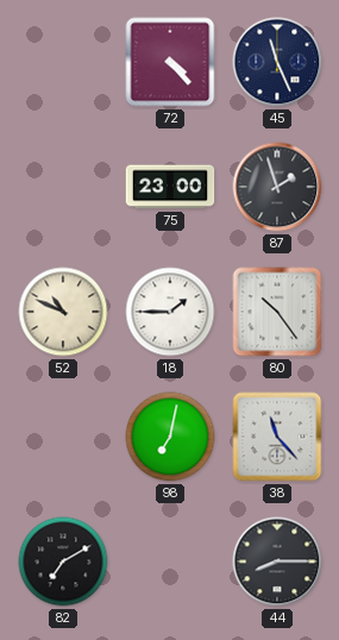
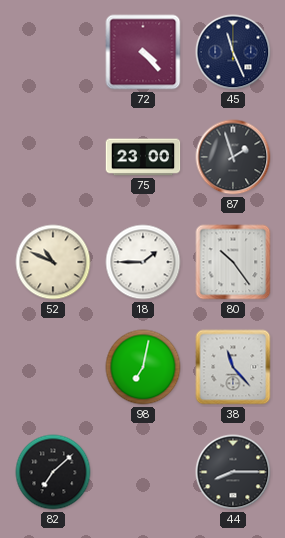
82: 7:10 -> 7:08
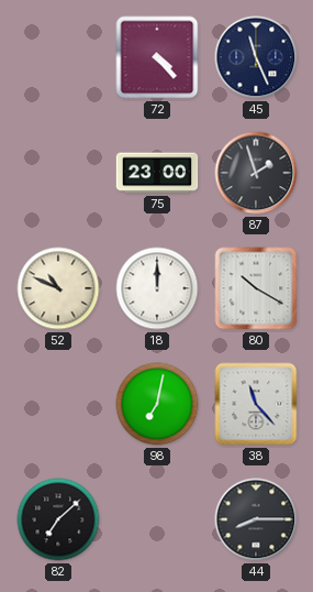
18: 1:45 -> 12:00
80: 10:24 -> 10:20
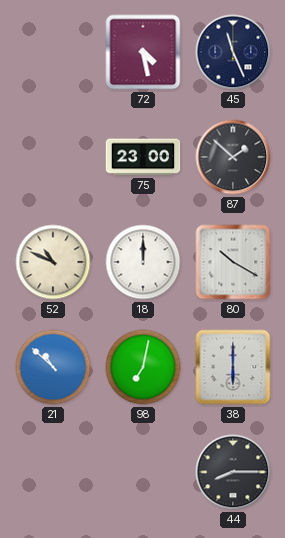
72: 4:23 -> 4:28
87: 1:57 -> 1:52
21: none -> 10:52
38: 11:23 -> 6:00
82: 7:08 -> none
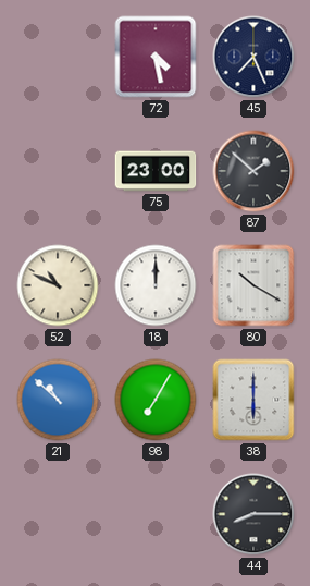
45: 11:26 -> 7:26
98: 7:02 -> 7:05
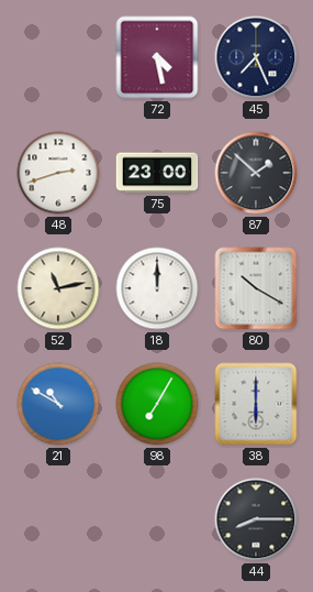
48: none -> 2:42
52: 10:49 -> 11:13
21: 10:52 -> 10:50
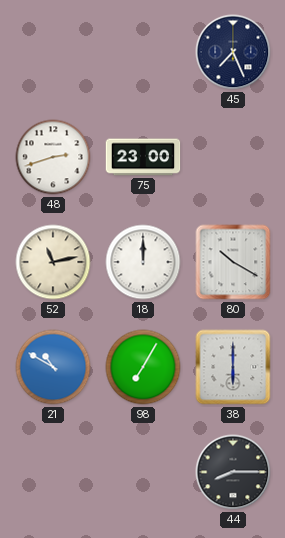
72: 4:28 -> none
87: 1:52 -> none
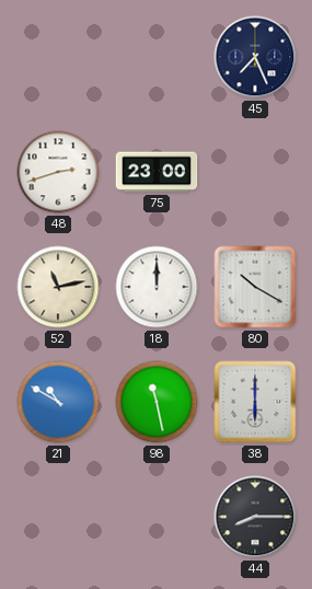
98: 7:05 -> 11:28
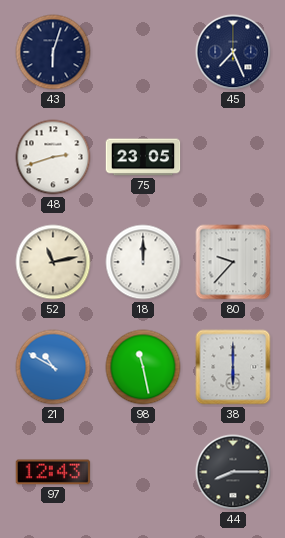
43: none -> 6:03
75: 23:00 -> 23:05
80: 10:20 -> 9:37
97: none -> 12:43
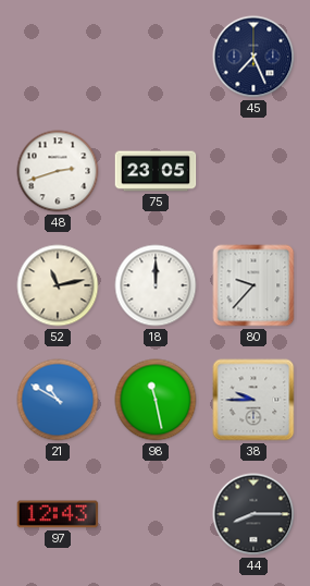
43: 6:03 -> none
38: 6:00 -> 9:45
